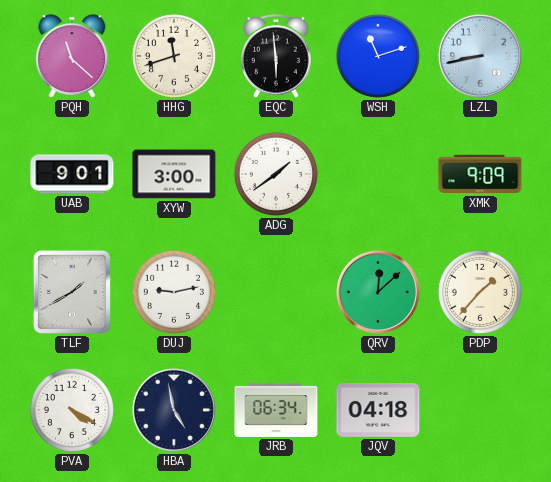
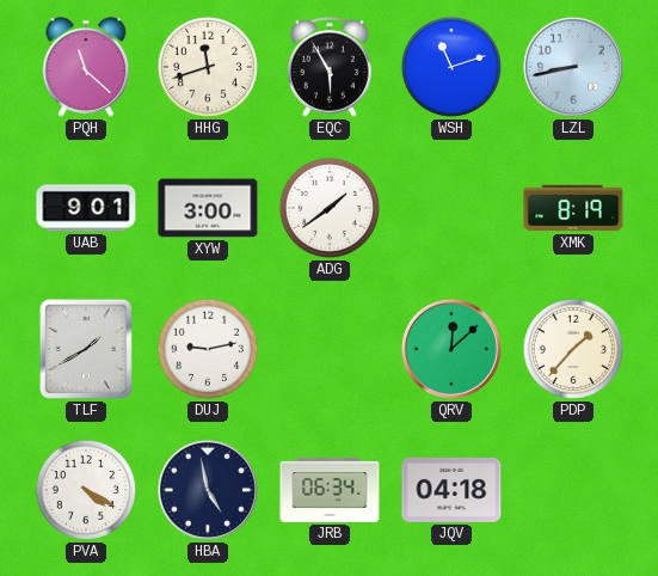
EQC: 5:59 -> 5:55
XMK: 9:09 -> 8:19
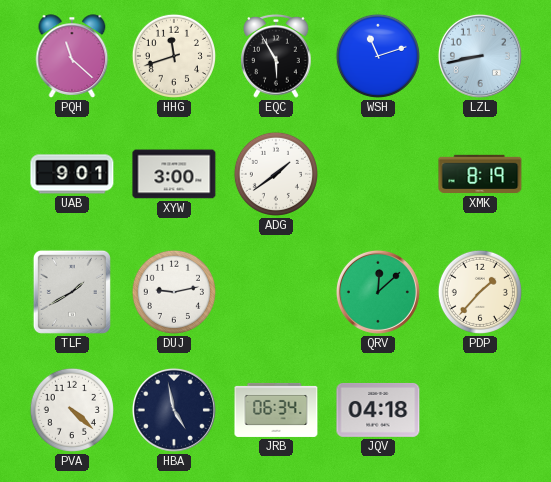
PVA: 4:20 -> 4:22
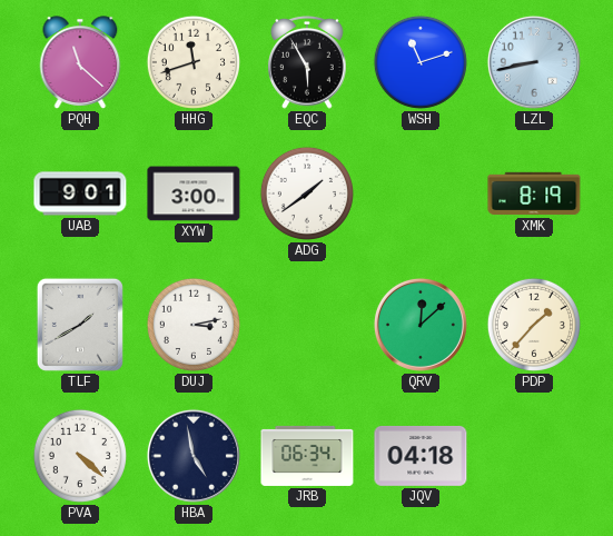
DUJ: 9:13 -> 3:13
